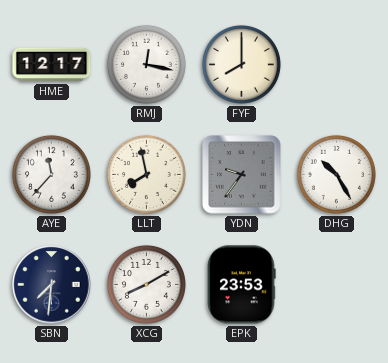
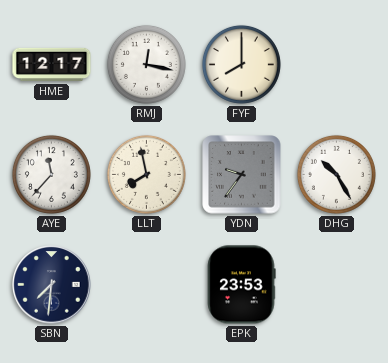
XCG: 8:10 -> none
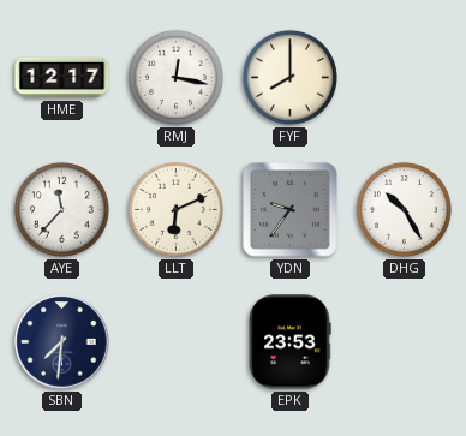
LLT: 7:58 -> 6:11
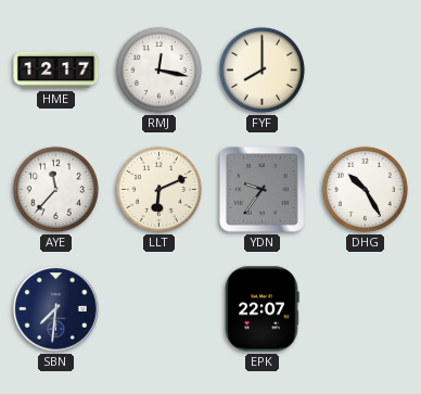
EPK: 23:53 -> 22:07
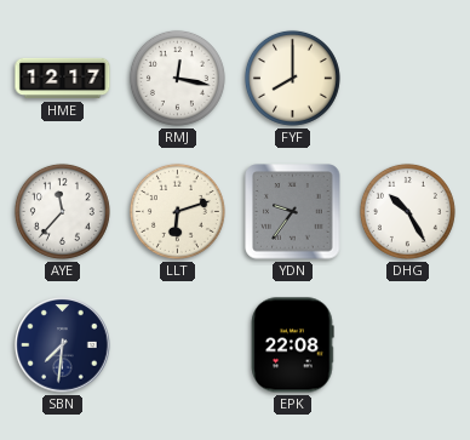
LLT: 6:11 -> 6:12
EPK: 22:07 -> 22:08
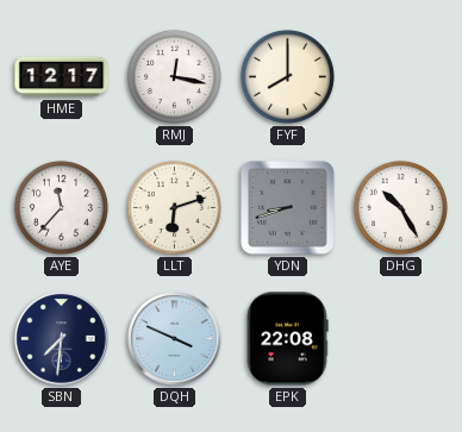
YDN: 9:36 -> 8:42
DQH: none -> 3:49
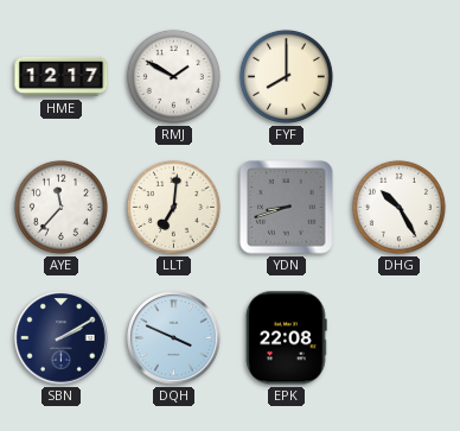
RMJ: 12:17 -> 1:50
LLT: 6:12 -> 7:01
SBN: 7:31 -> 2:10
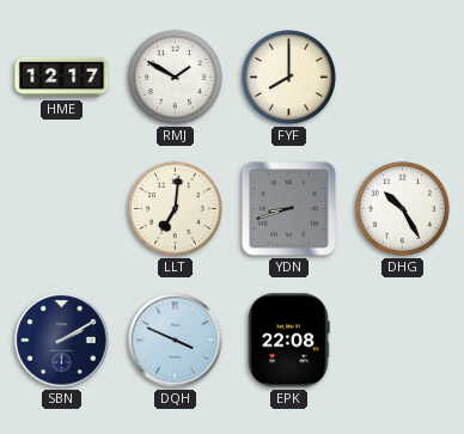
AYE: 11:37 -> none
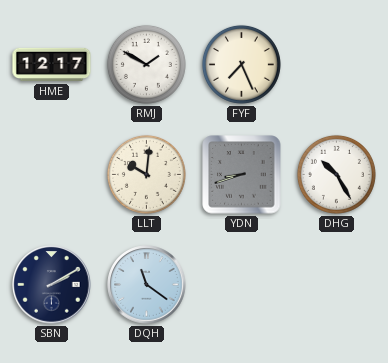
FYF: 8:00 -> 7:26
LLT: 7:01 -> 10:01
DQH: 3:49 -> 11:21
EPK: 22:08 -> none
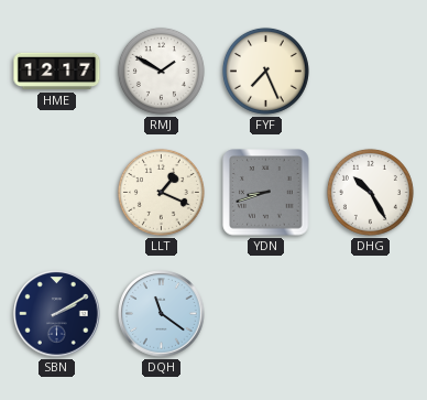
LLT: 10:01 -> 1:19
